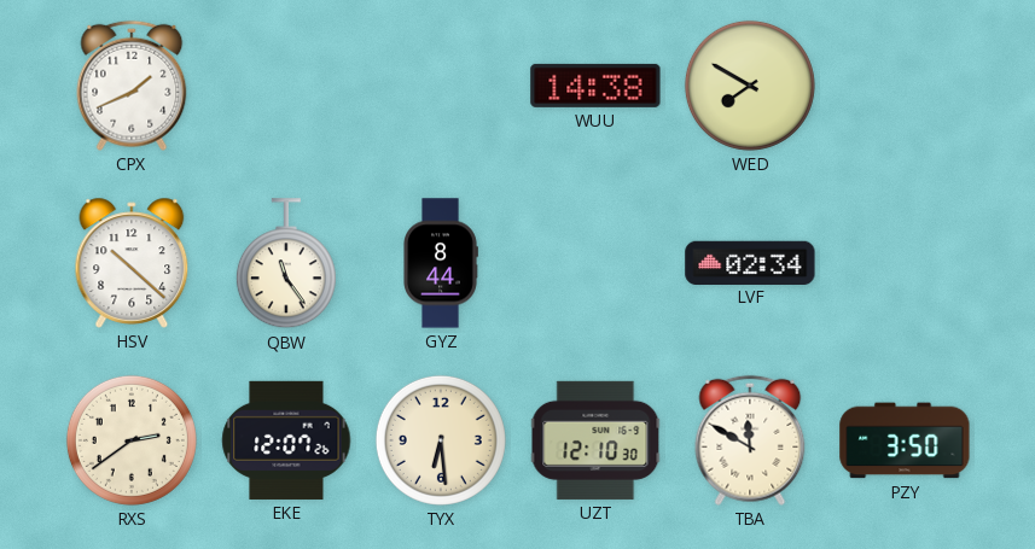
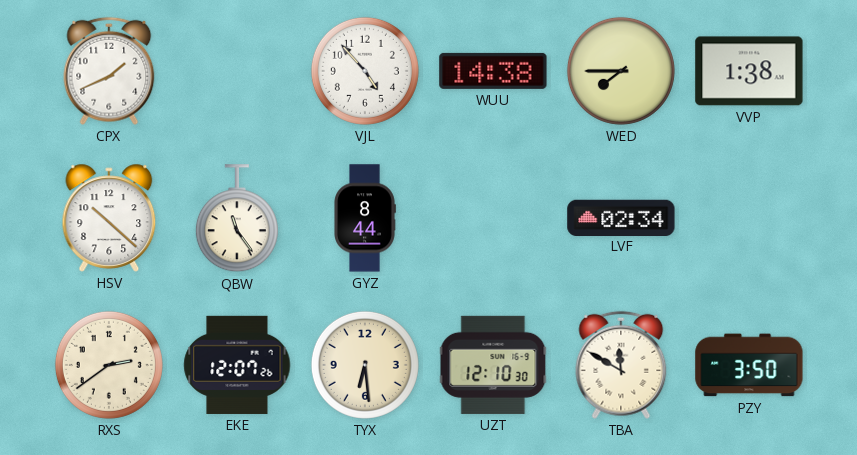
VJL: none -> 4:53
WED: 7:50 -> 7:45
VVP: none -> 1:38
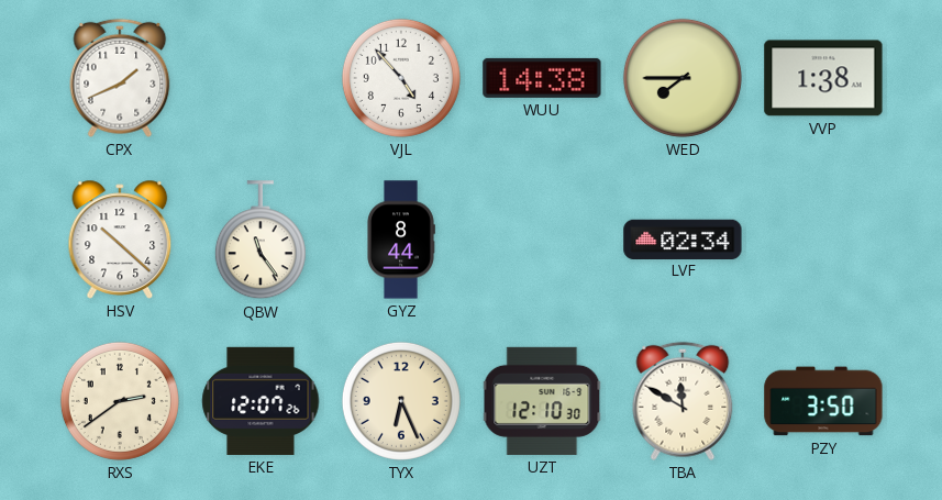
TYX: 6:29 -> 6:26
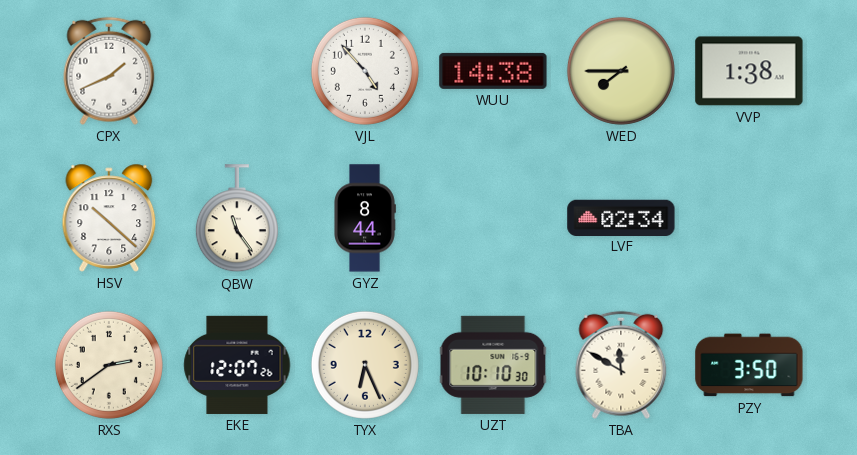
UZT: 12:10 -> 10:10
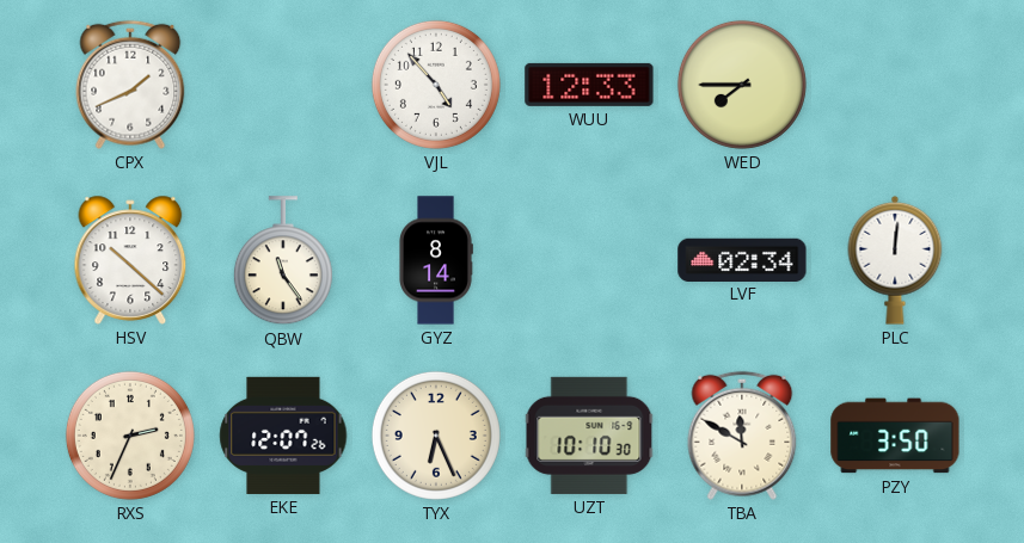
WUU: 14:38 -> 12:33
VVP: 1:38 -> none
GYZ: 8:44 -> 8:14
PLC: none -> 12:01
RXS: 2:39 -> 2:34
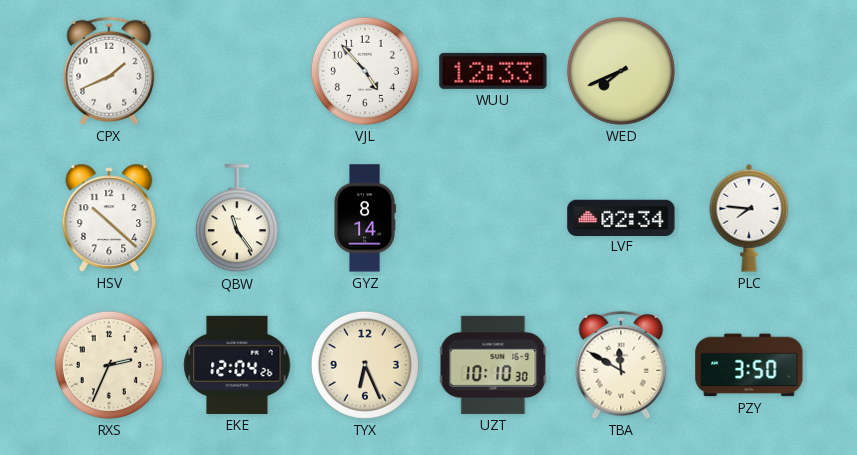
WED: 7:45 -> 7:41
PLC: 12:01 -> 7:46
EKE: 12:07 -> 12:04
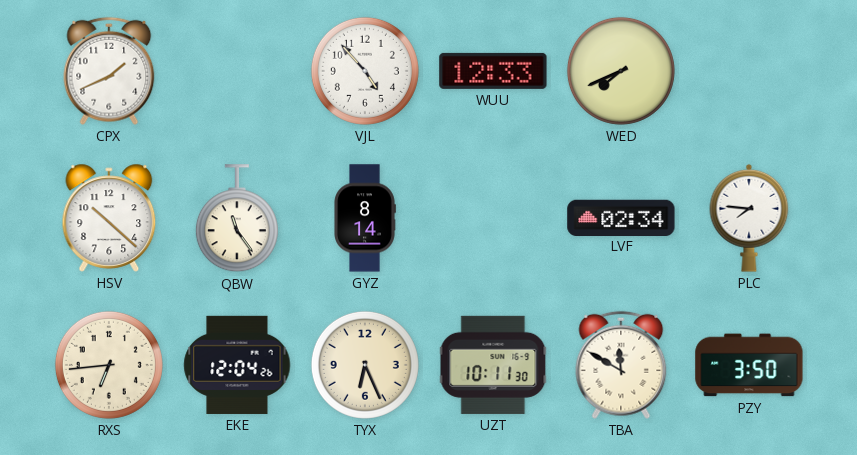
RXS: 2:34 -> 6:44
UZT: 10:10 -> 10:11
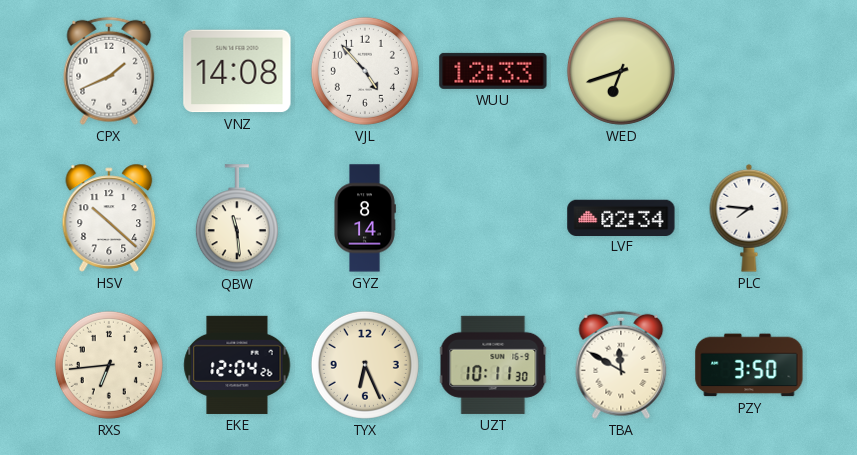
VNZ: none -> 14:08
WED: 7:41 -> 6:42
QBW: 11:24 -> 11:29
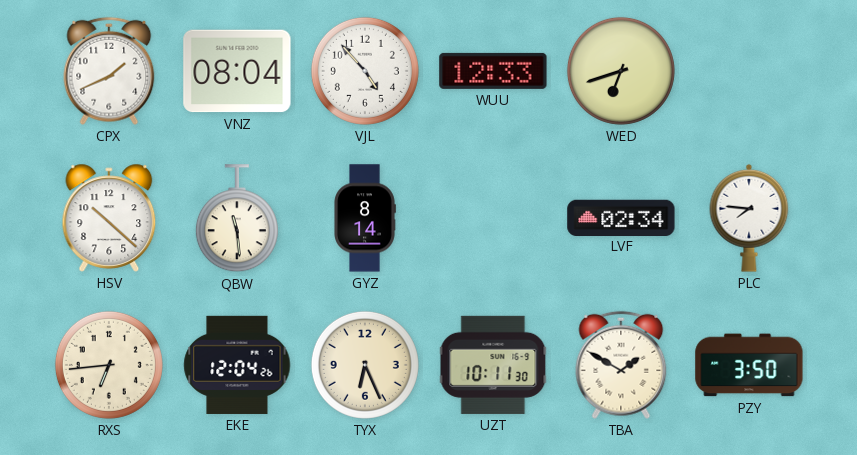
VNZ: 14:08 -> 08:04
TBA: 11:50 -> 1:50
